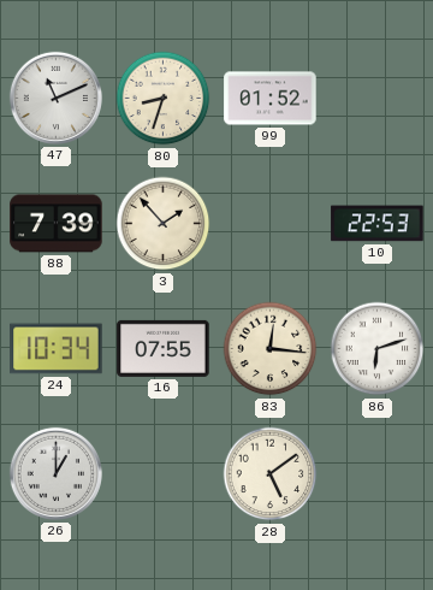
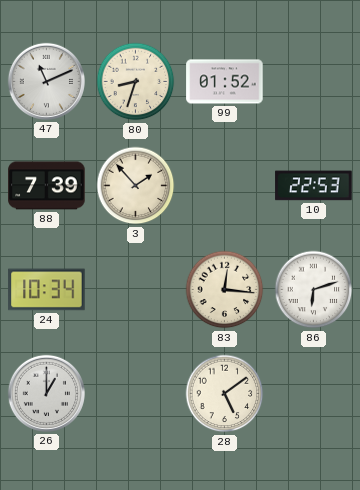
16: 07:55 -> none
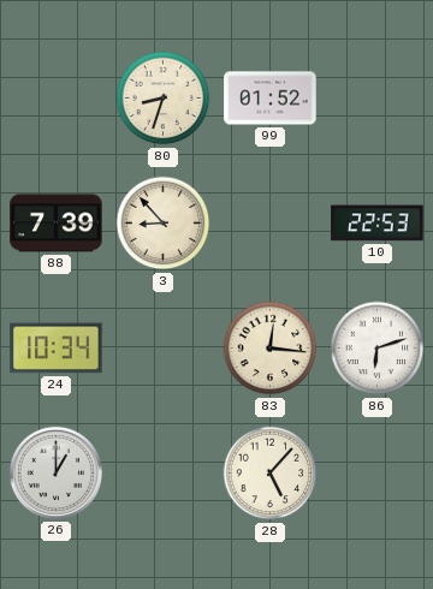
47: 11:11 -> none
3: 1:53 -> 8:53
28: 5:09 -> 5:07
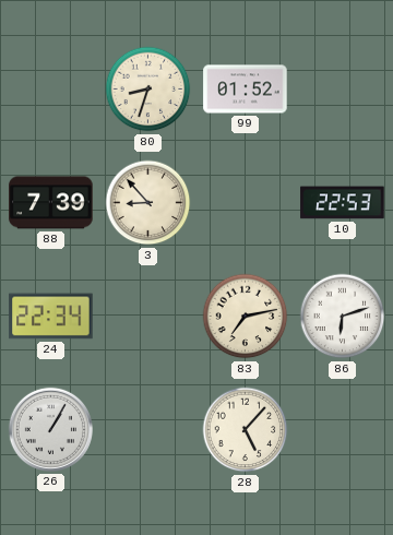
24: 10:34 -> 22:34
83: 12:16 -> 7:13
26: 1:00 -> 1:05
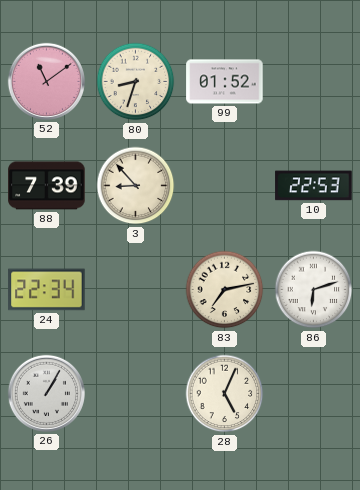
52: none -> 11:09
28: 5:07 -> 5:04
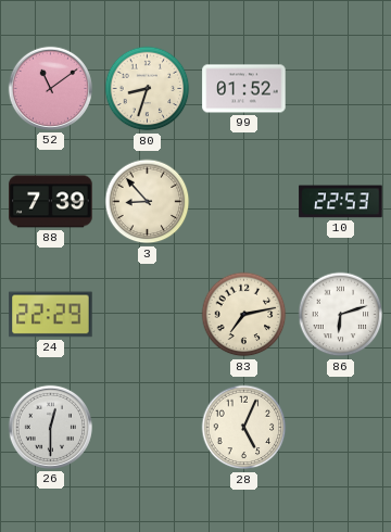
24: 22:34 -> 22:29
26: 1:05 -> 12:30
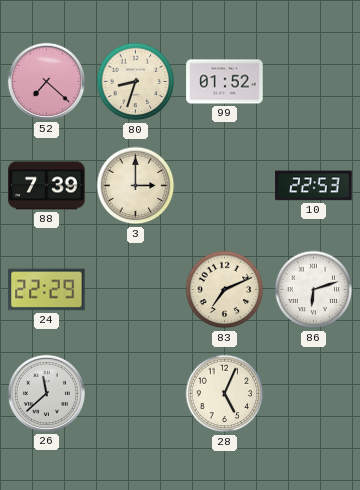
52: 11:09 -> 7:22
3: 8:53 -> 3:00
83: 7:13 -> 7:11
26: 12:30 -> 11:38
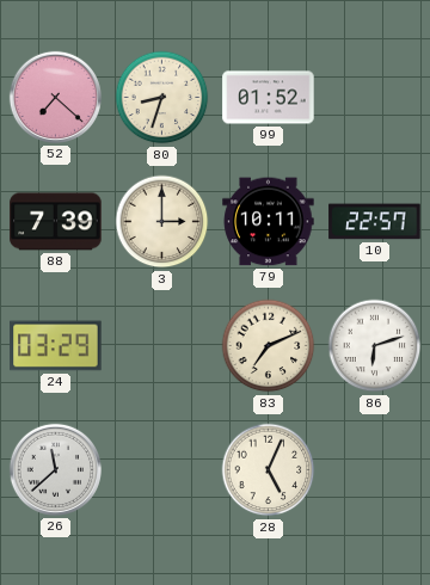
79: none -> 10:11
10: 22:53 -> 22:57
24: 22:29 -> 03:29
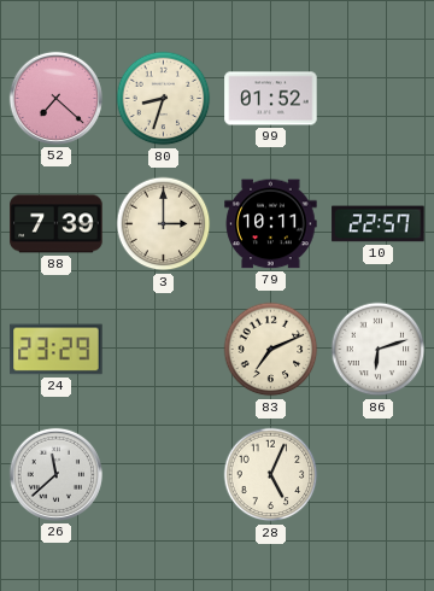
24: 03:29 -> 23:29
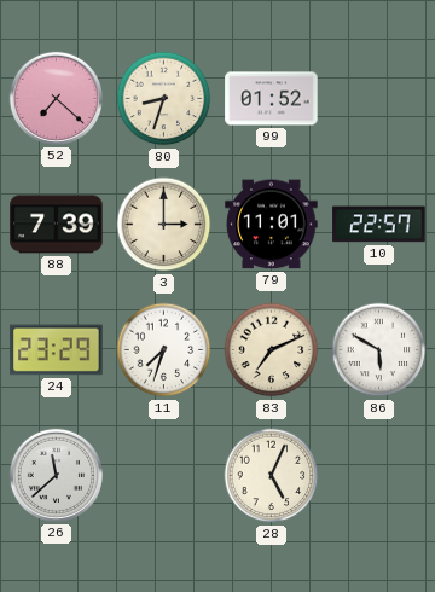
79: 10:11 -> 11:01
11: none -> 7:33
86: 6:12 -> 5:50
